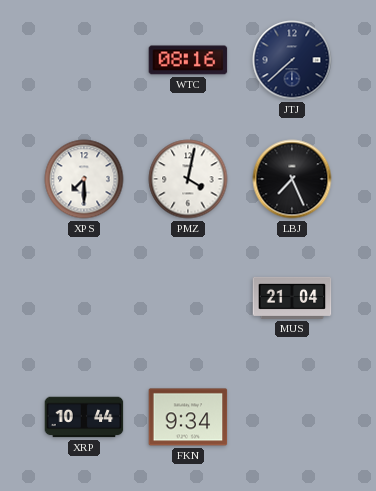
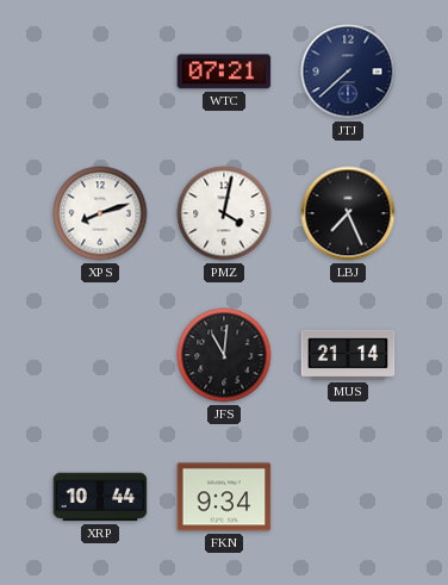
WTC: 08:16 -> 07:21
XPS: 7:30 -> 8:12
JFS: none -> 11:01
MUS: 21:04 -> 21:14
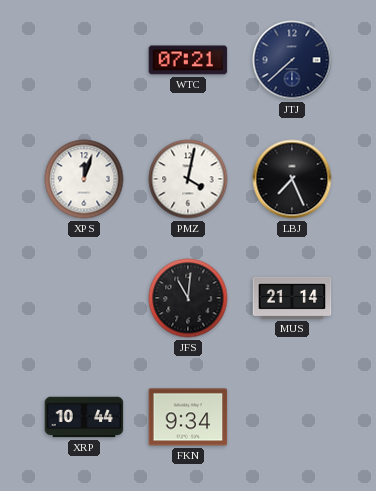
XPS: 8:12 -> 12:03
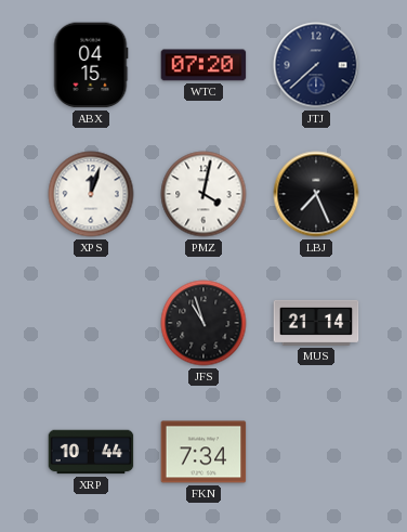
ABX: none -> 04:15
WTC: 07:21 -> 07:20
JFS: 11:01 -> 10:57
FKN: 9:34 -> 7:34
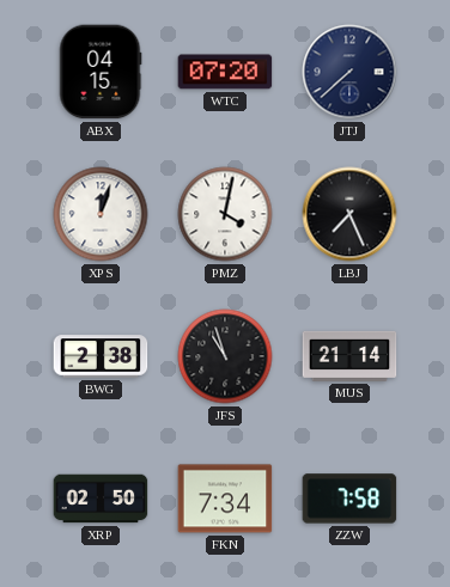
BWG: none -> 2:38
XRP: 10:44 -> 02:50
ZZW: none -> 7:58
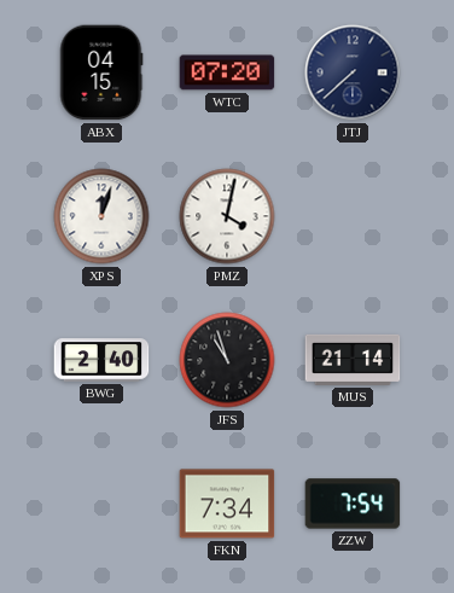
LBJ: 7:26 -> none
BWG: 2:38 -> 2:40
XRP: 02:50 -> none
ZZW: 7:58 -> 7:54
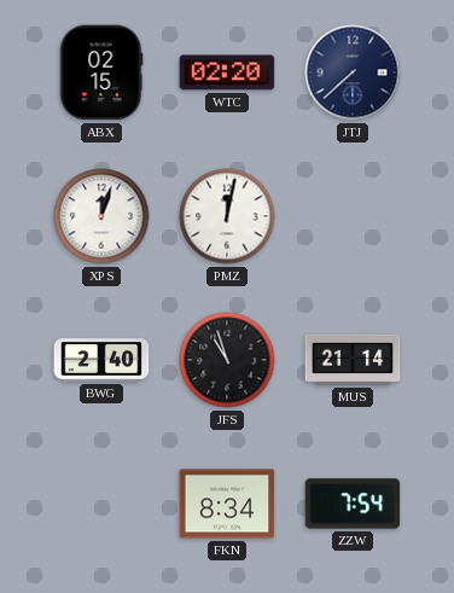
ABX: 04:15 -> 02:15
WTC: 07:20 -> 02:20
PMZ: 4:02 -> 12:02
FKN: 7:34 -> 8:34
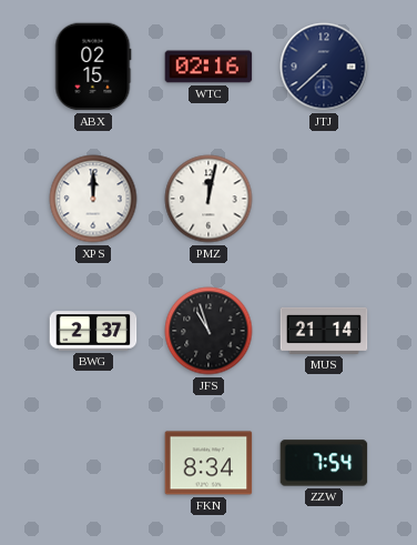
WTC: 02:20 -> 02:16
XPS: 12:03 -> 12:00
BWG: 2:40 -> 2:37
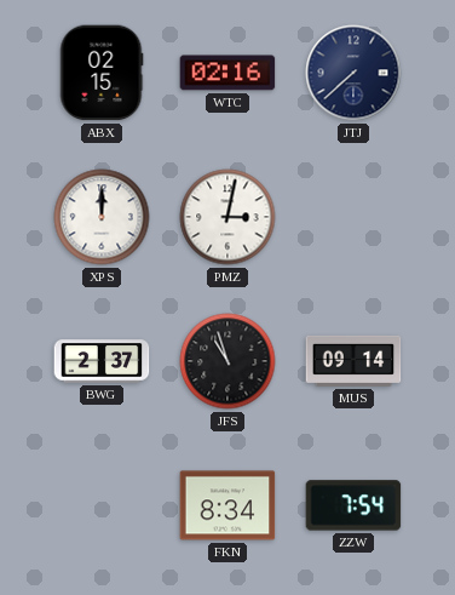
PMZ: 12:02 -> 3:02
MUS: 21:14 -> 09:14
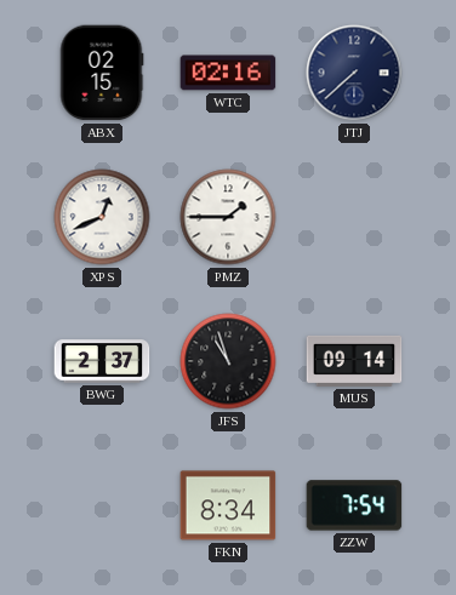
XPS: 12:00 -> 12:41
PMZ: 3:02 -> 1:45
